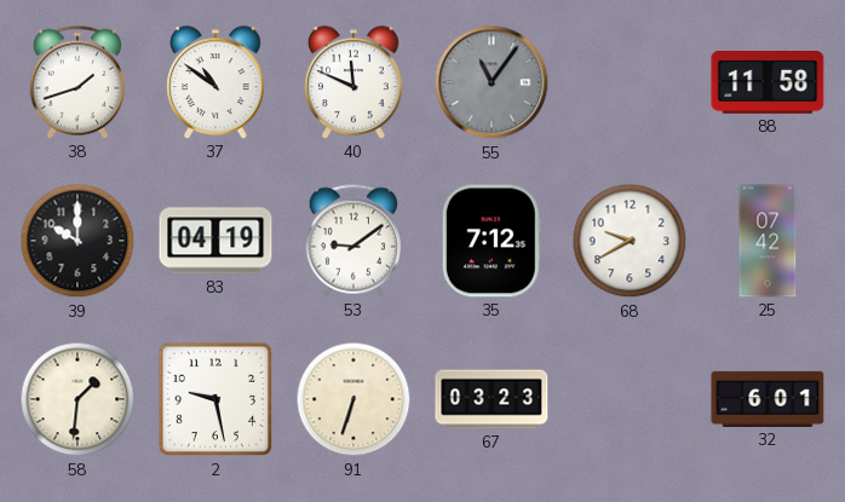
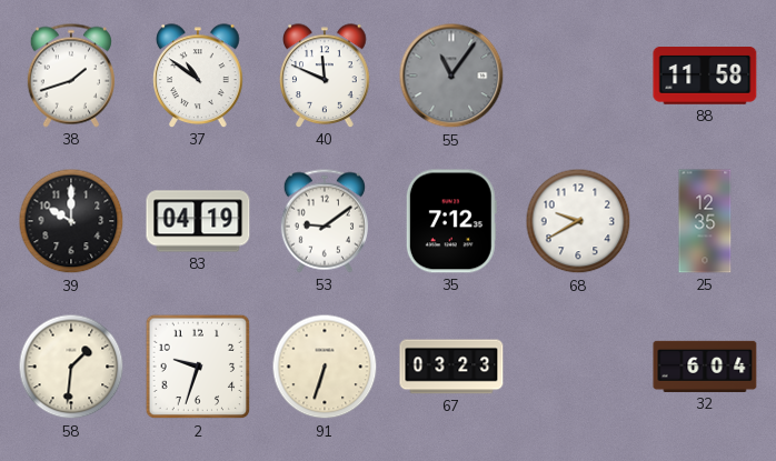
25: 07:42 -> 12:35
2: 9:28 -> 9:33
32: 6:01 -> 6:04
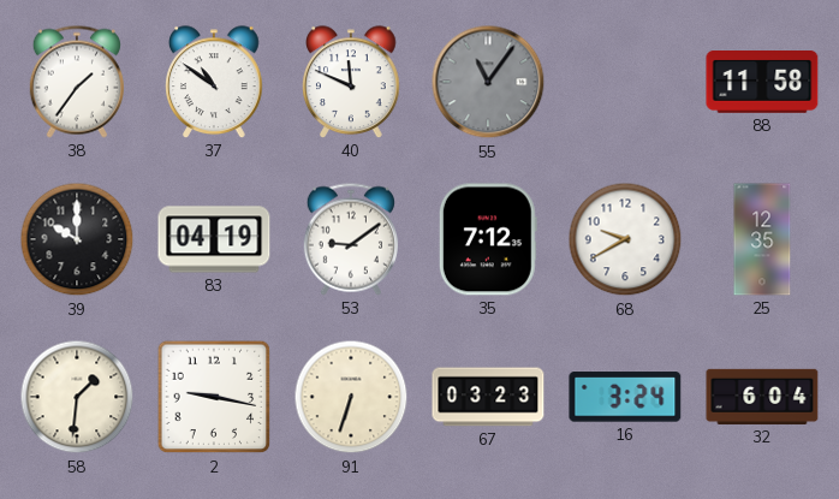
38: 1:42 -> 1:36
2: 9:33 -> 9:17
16: none -> 3:24
